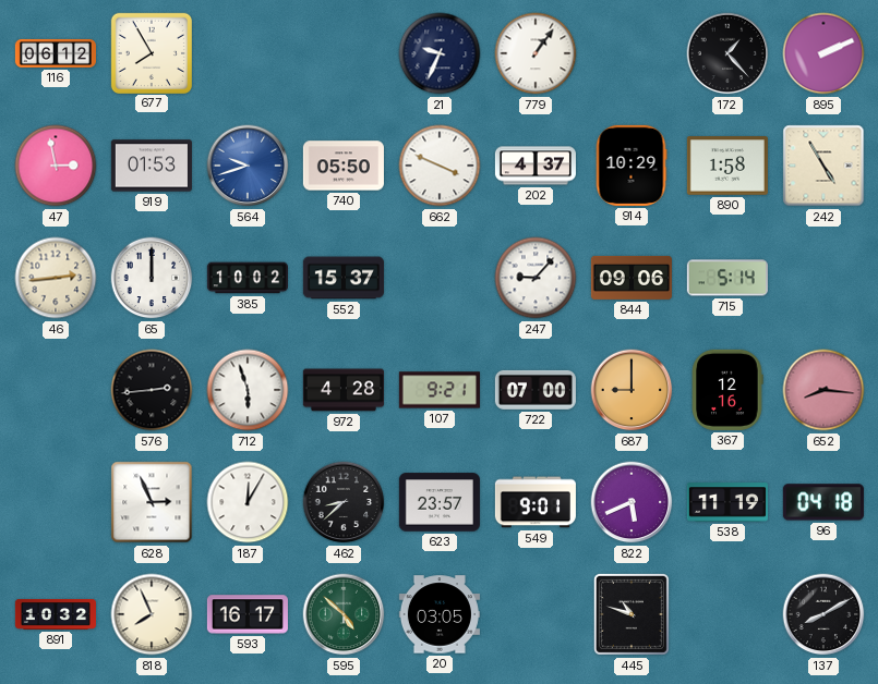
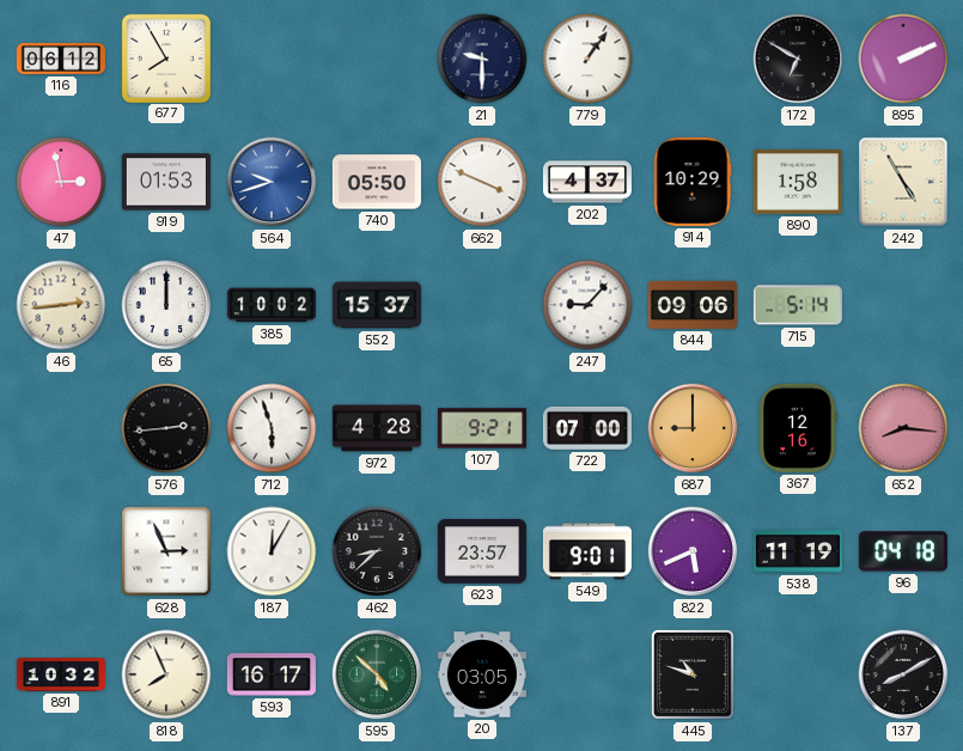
21: 9:34 -> 9:30
172: 1:23 -> 6:50
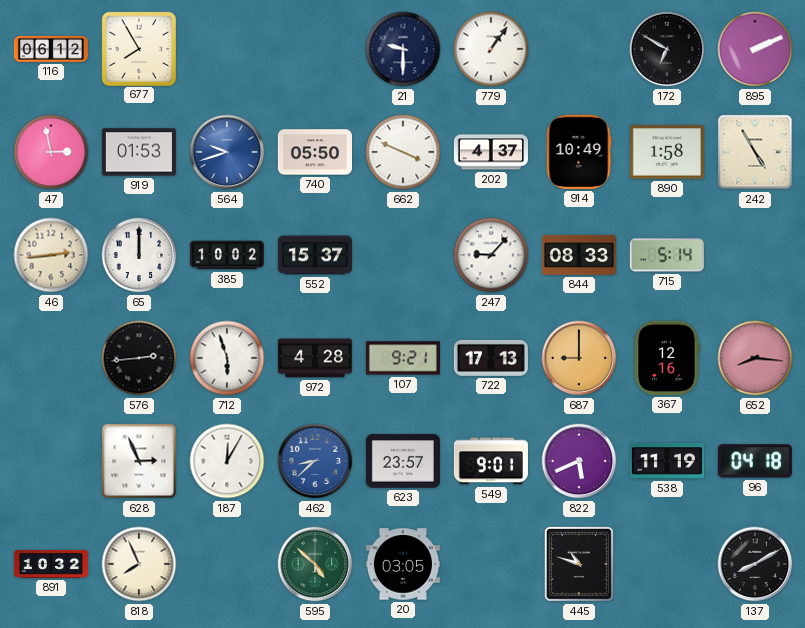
914: 10:29 -> 10:49
844: 09:06 -> 08:33
722: 07:00 -> 17:13
462 dial: black -> blue
593: 16:17 -> none
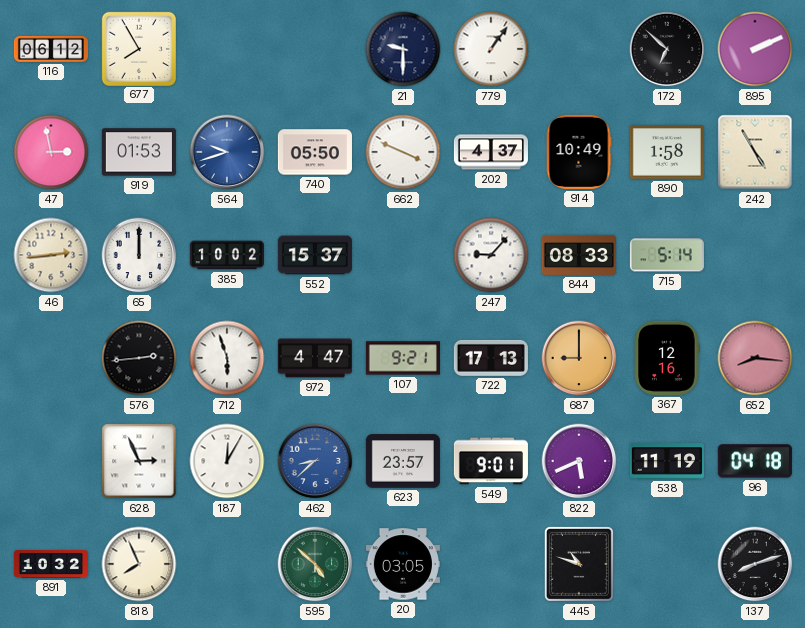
172: 6:50 -> 6:52
972: 4:28 -> 4:47
137: 8:10 -> 8:12
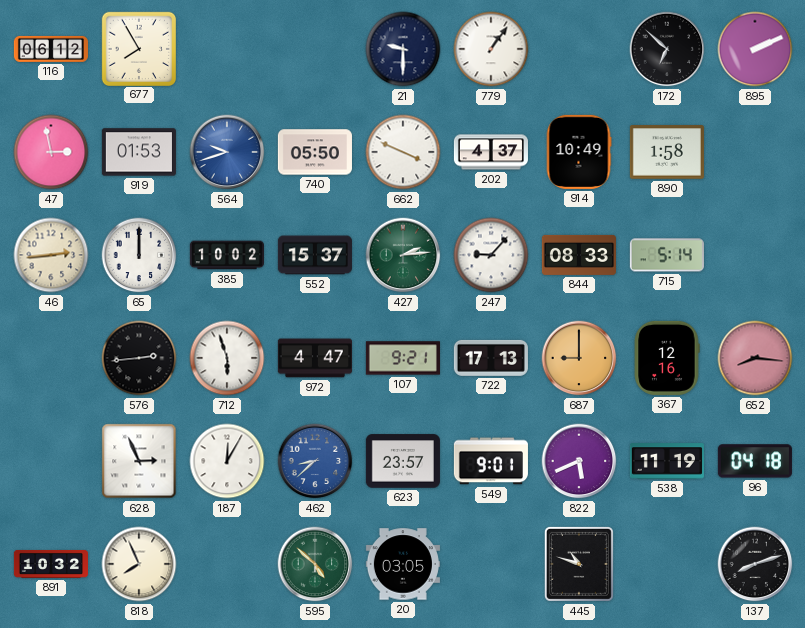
242: 4:55 -> none
427: none -> 2:14
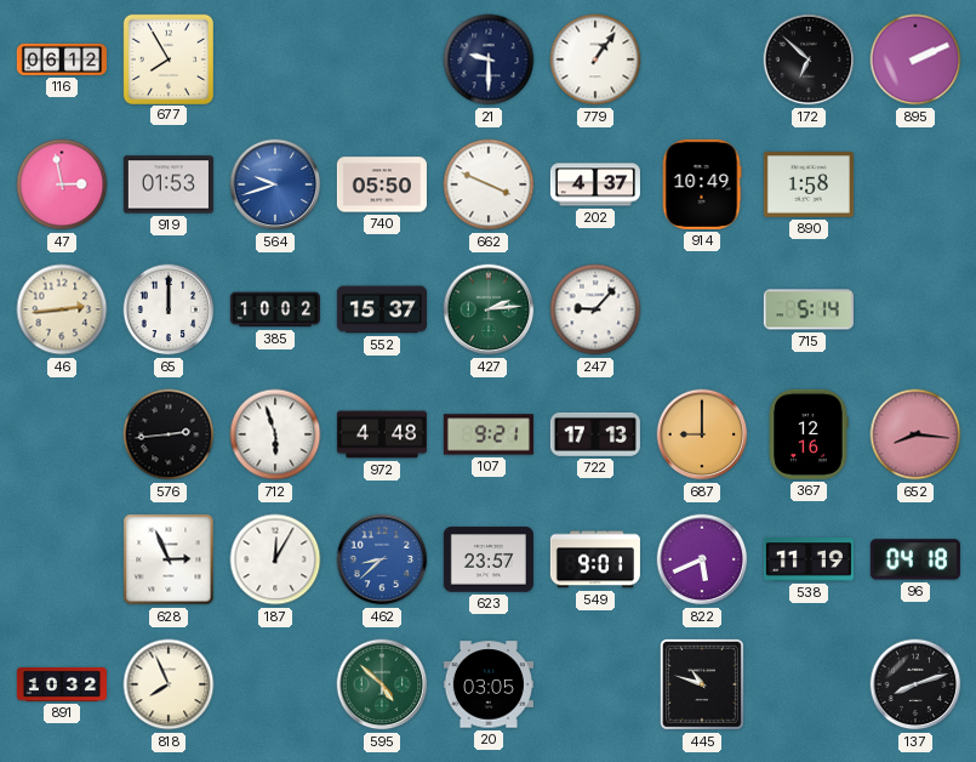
844: 08:33 -> none
972: 4:47 -> 4:48
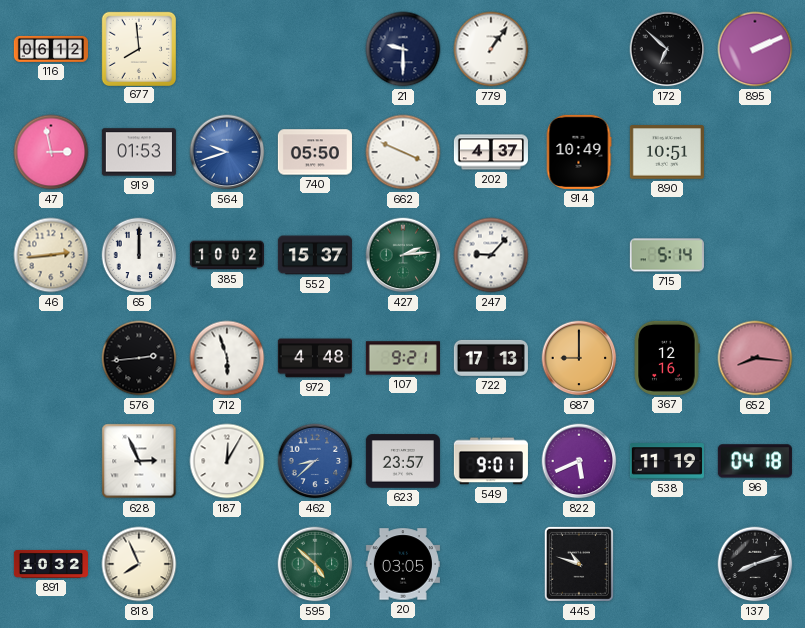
677: 7:55 -> 7:59
890: 1:58 -> 10:51
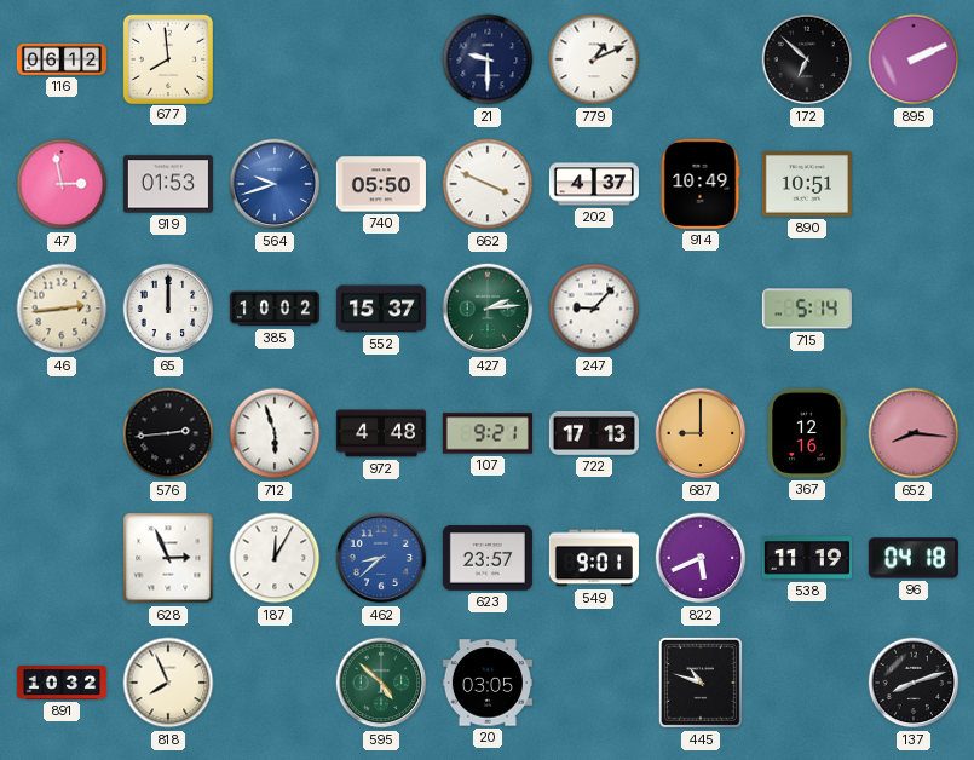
779: 1:06 -> 1:11
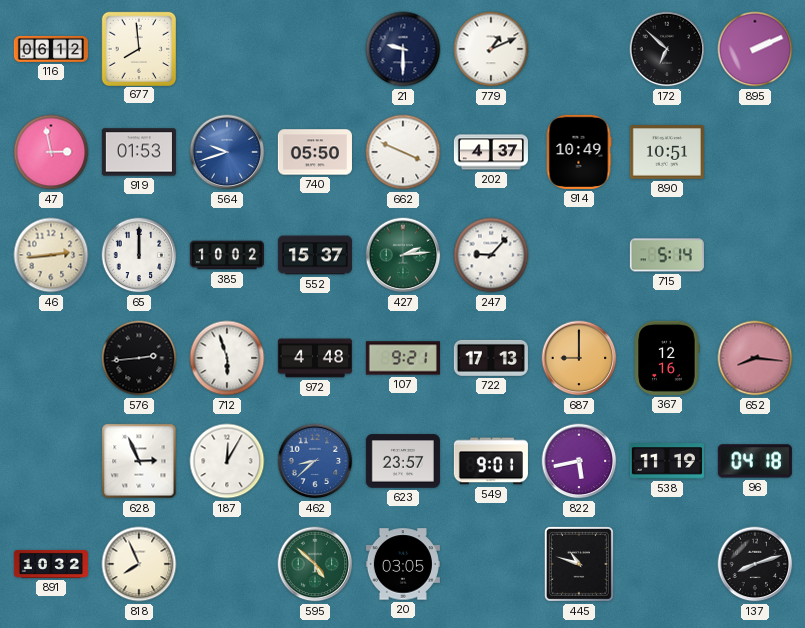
822: 5:41 -> 5:43
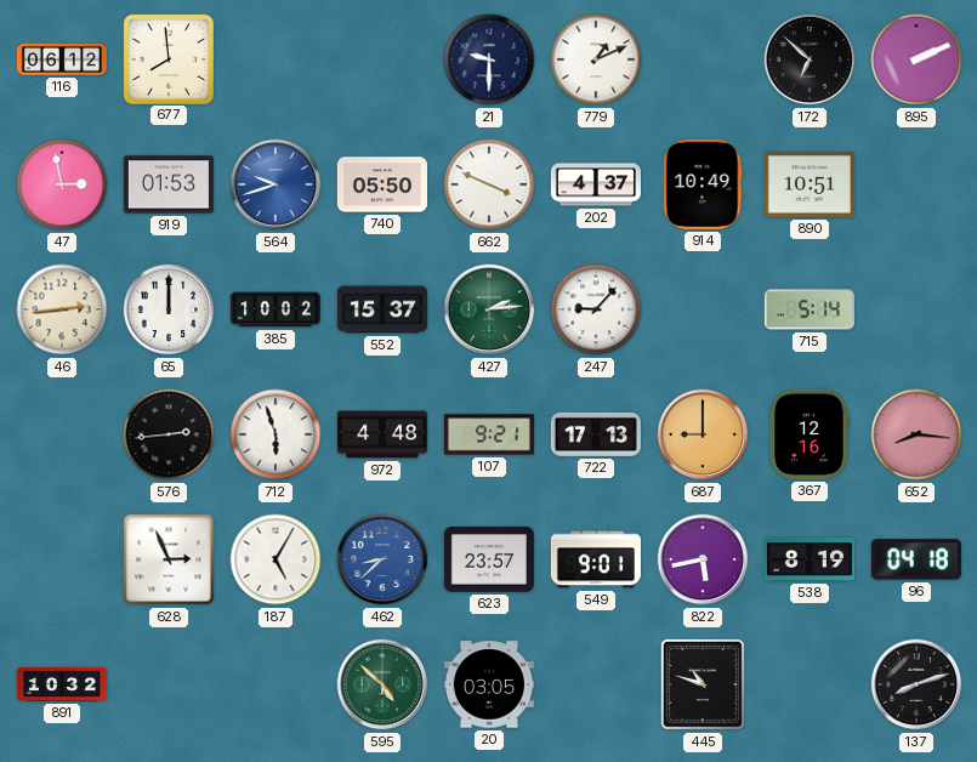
187: 12:05 -> 5:05
538: 11:19 -> 8:19
818: 7:56 -> none
